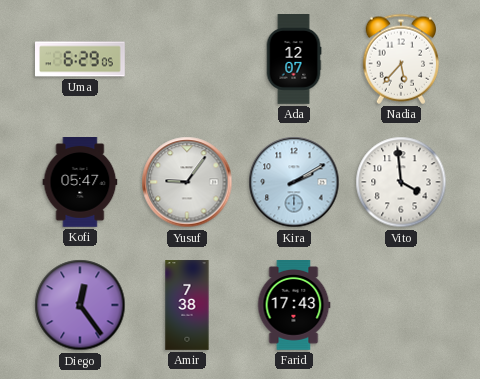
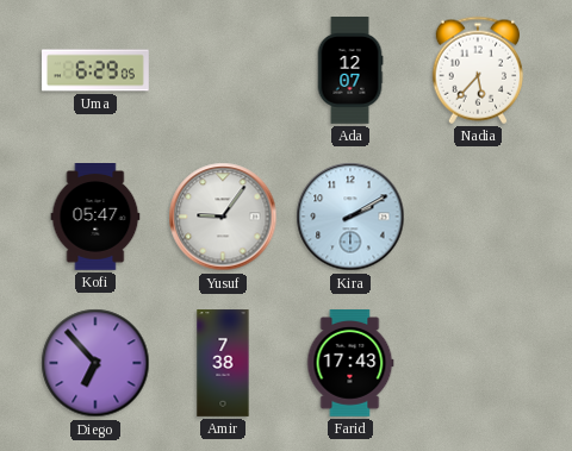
Vito: 3:59 -> none
Diego: 12:24 -> 6:53
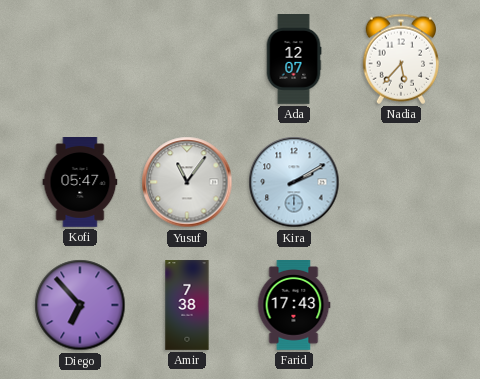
Uma: 6:29 -> none
Yusuf: 9:06 -> 11:06
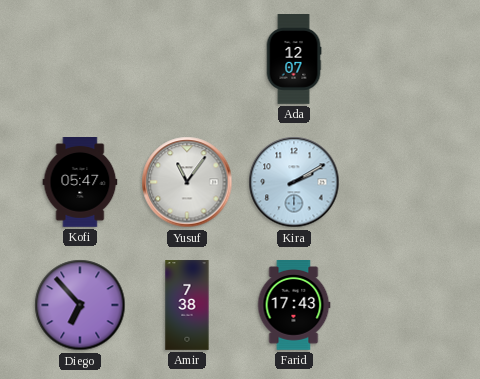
Nadia: 5:37 -> none
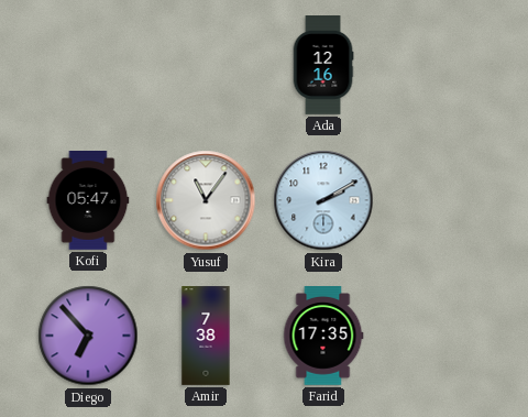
Ada: 12:07 -> 12:16
Farid: 17:43 -> 17:35
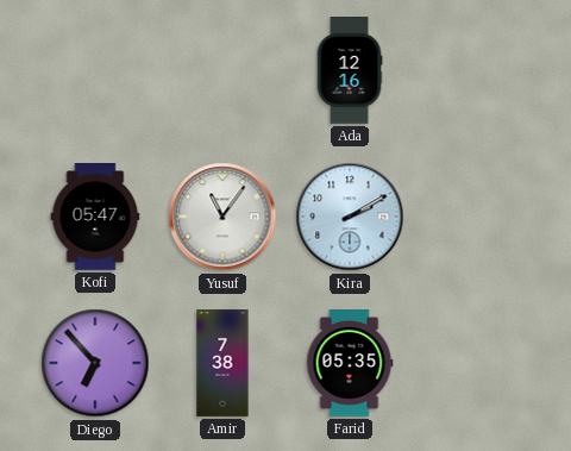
Farid: 17:35 -> 05:35
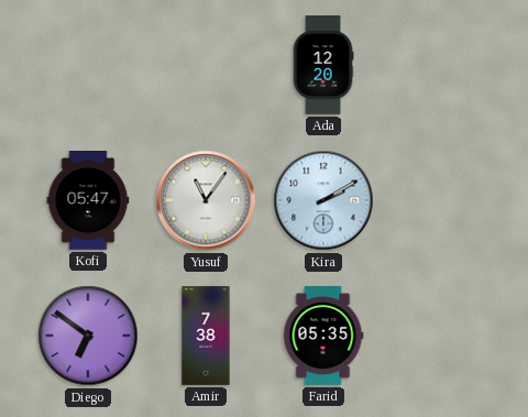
Ada: 12:16 -> 12:20
Diego: 6:53 -> 6:51
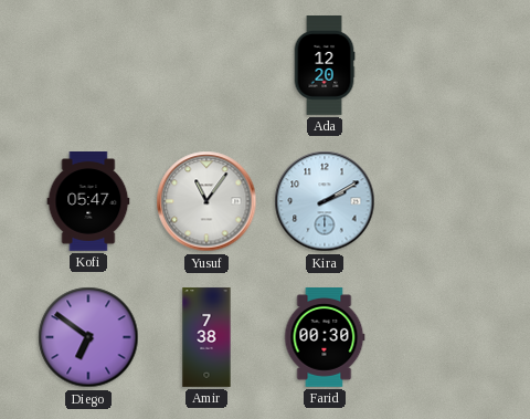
Farid: 05:35 -> 00:30
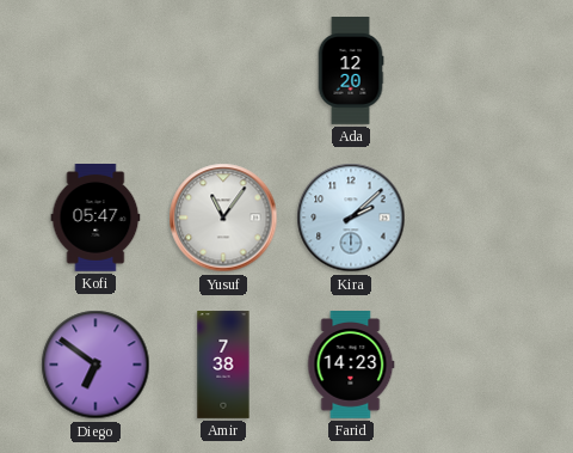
Kira: 2:10 -> 2:08
Farid: 00:30 -> 14:23
